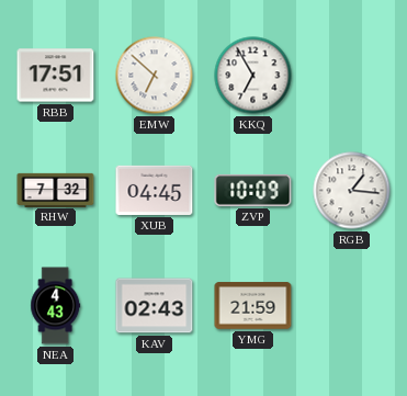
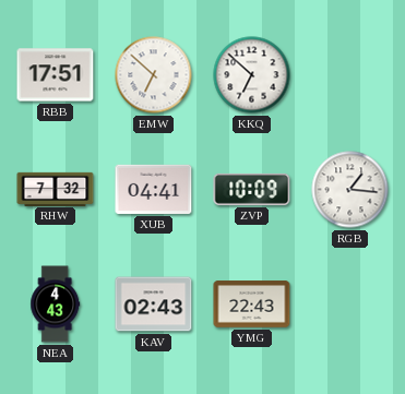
KKQ: 6:55 -> 6:52
XUB: 04:45 -> 04:41
YMG: 21:59 -> 22:43
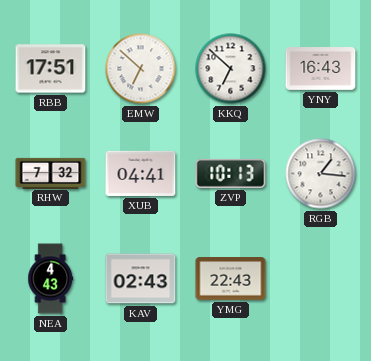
YNY: none -> 16:43
ZVP: 10:09 -> 10:13
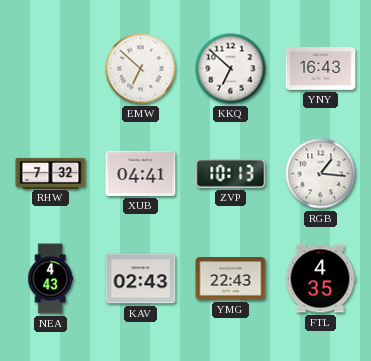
RBB: 17:51 -> none
FTL: none -> 4:35
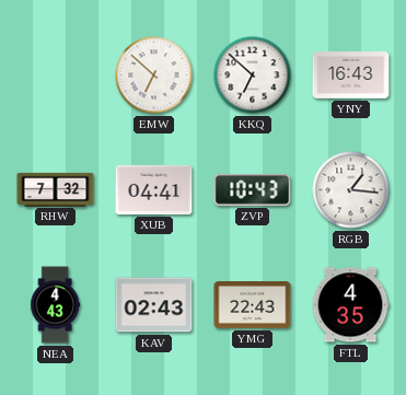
ZVP: 10:13 -> 10:43
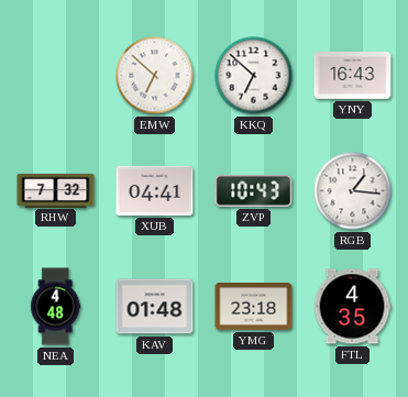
NEA: 4:43 -> 4:48
KAV: 02:43 -> 01:48
YMG: 22:43 -> 23:18
